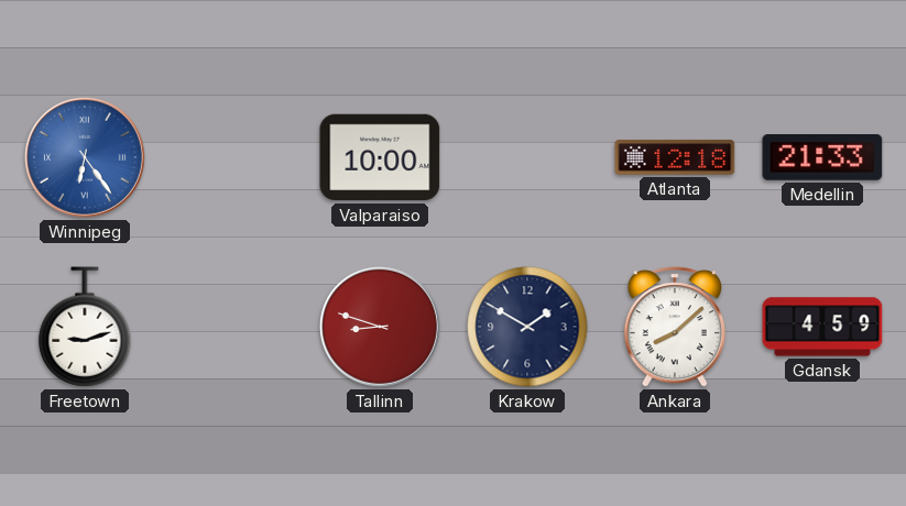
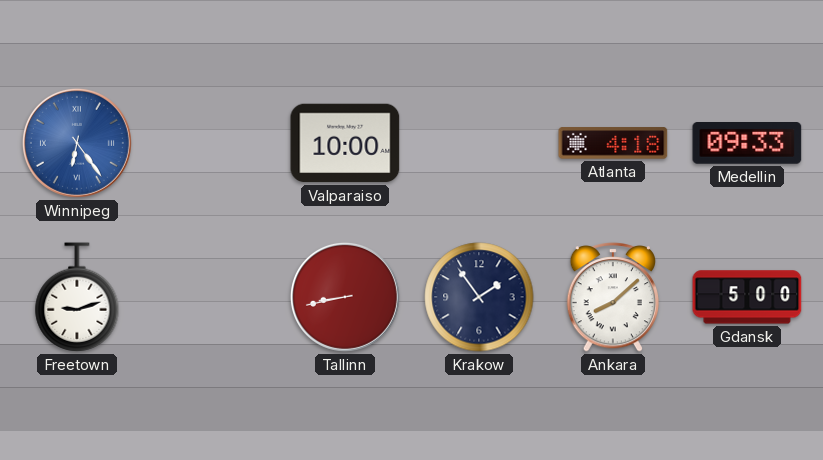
Atlanta: 12:18 -> 4:18
Medellin: 21:33 -> 09:33
Tallinn: 8:48 -> 8:43
Krakow: 1:50 -> 1:54
Gdansk: 4:59 -> 5:00
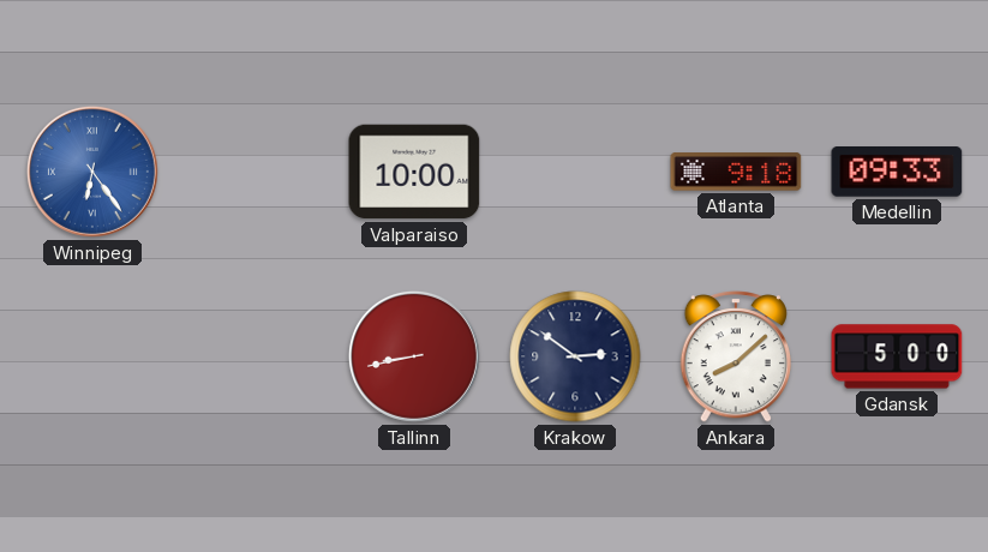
Atlanta: 4:18 -> 9:18
Freetown: 9:12 -> none
Krakow: 1:54 -> 2:51
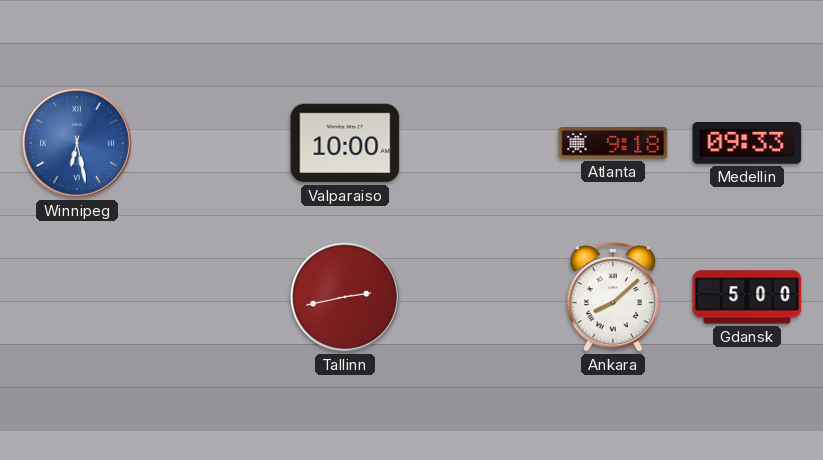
Winnipeg: 6:24 -> 6:28
Tallinn: 8:43 -> 2:43
Krakow: 2:51 -> none
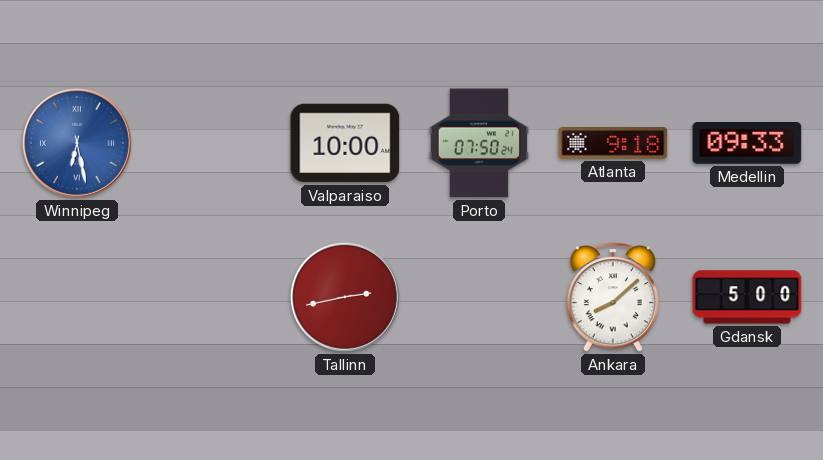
Porto: none -> 07:50
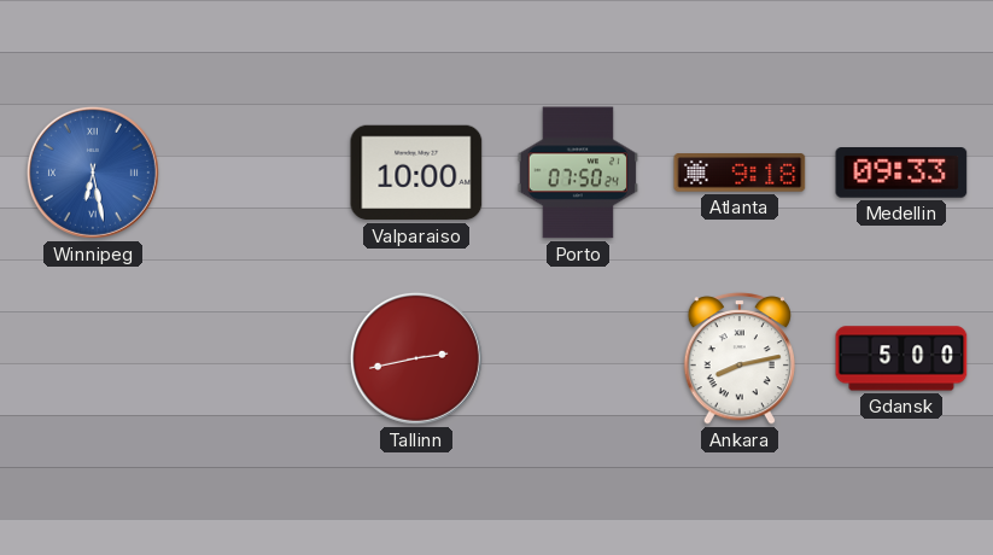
Ankara: 8:08 -> 8:13
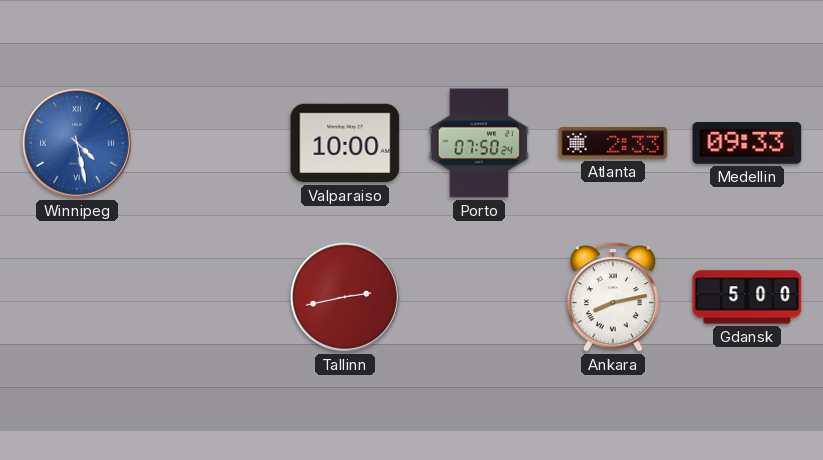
Winnipeg: 6:28 -> 4:28
Atlanta: 9:18 -> 2:33
